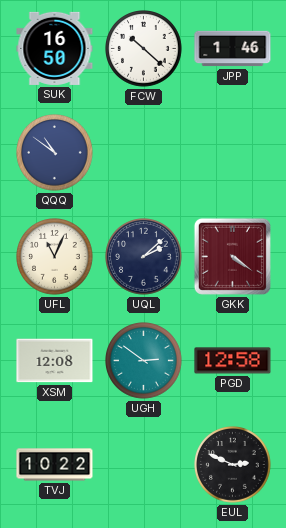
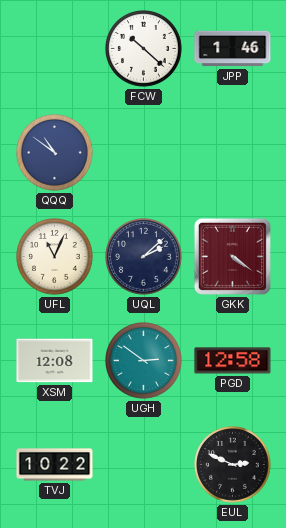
SUK: 16:50 -> none
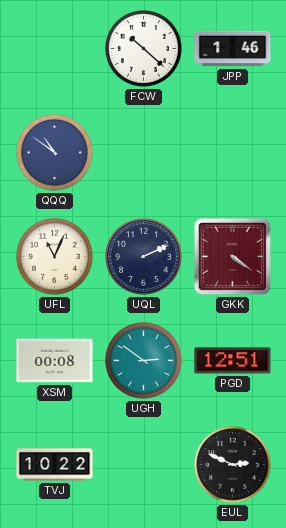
UQL: 2:08 -> 2:11
XSM: 12:08 -> 00:08
PGD: 12:58 -> 12:51
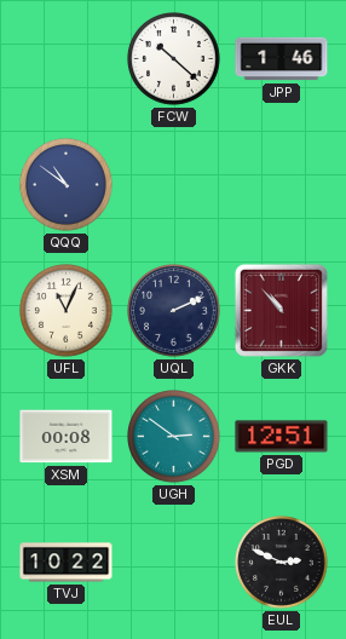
GKK: 4:21 -> 10:53
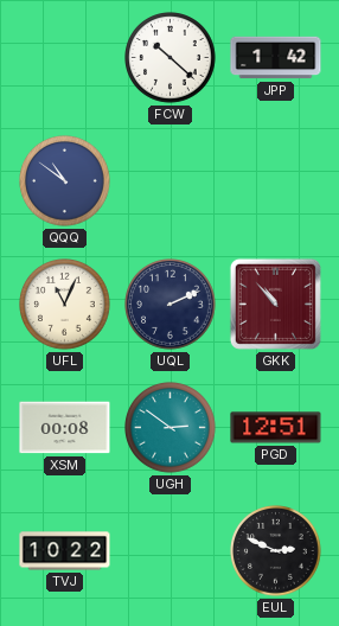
JPP: 1:46 -> 1:42
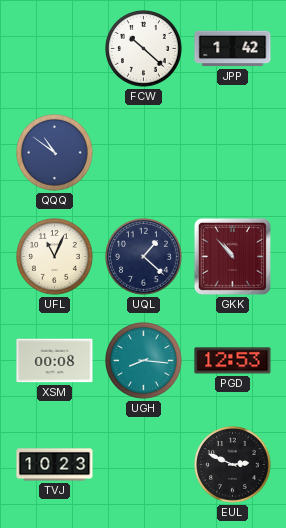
UQL: 2:11 -> 1:22
UGH: 2:51 -> 8:16
PGD: 12:51 -> 12:53
TVJ: 10:22 -> 10:23
